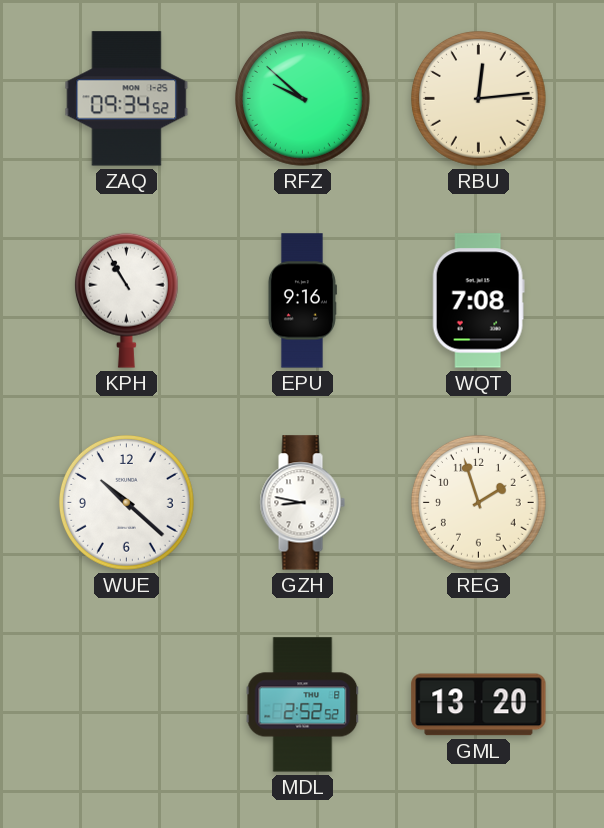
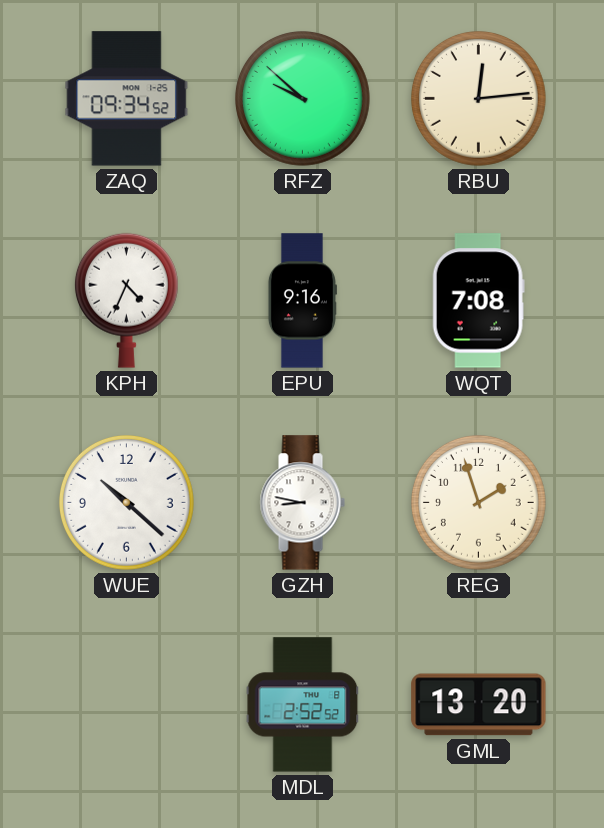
KPH: 10:55 -> 4:34
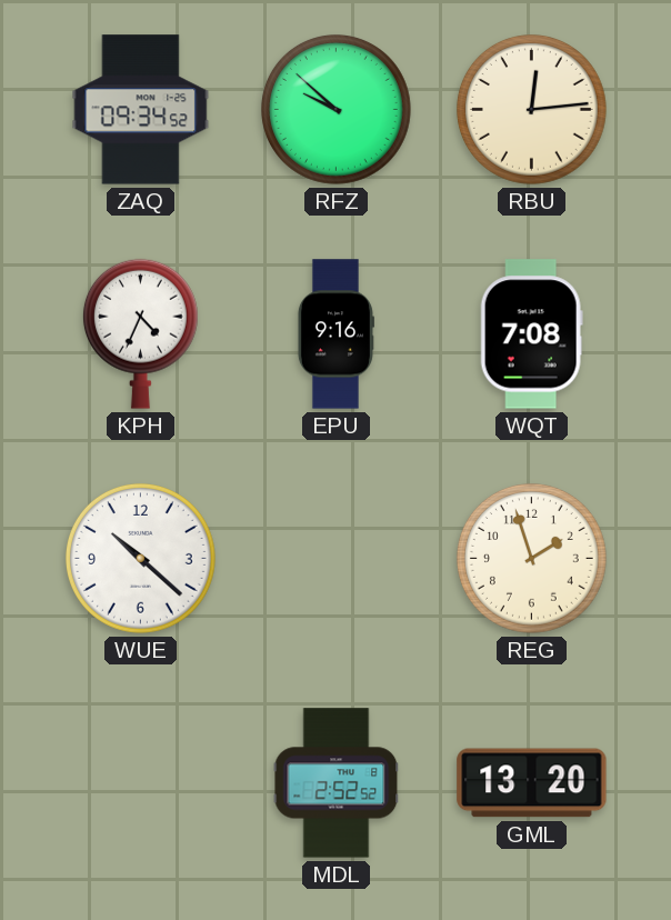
GZH: 8:47 -> none
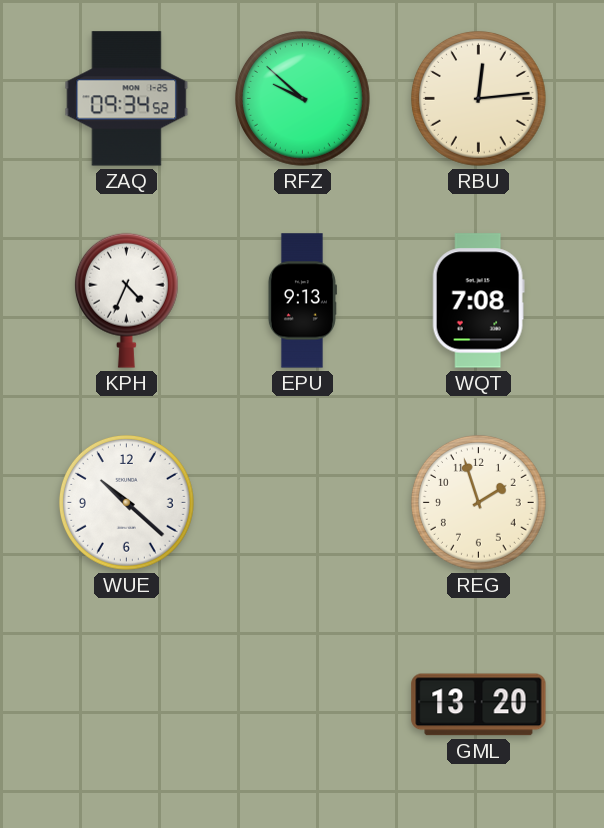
EPU: 9:16 -> 9:13
MDL: 2:52 -> none
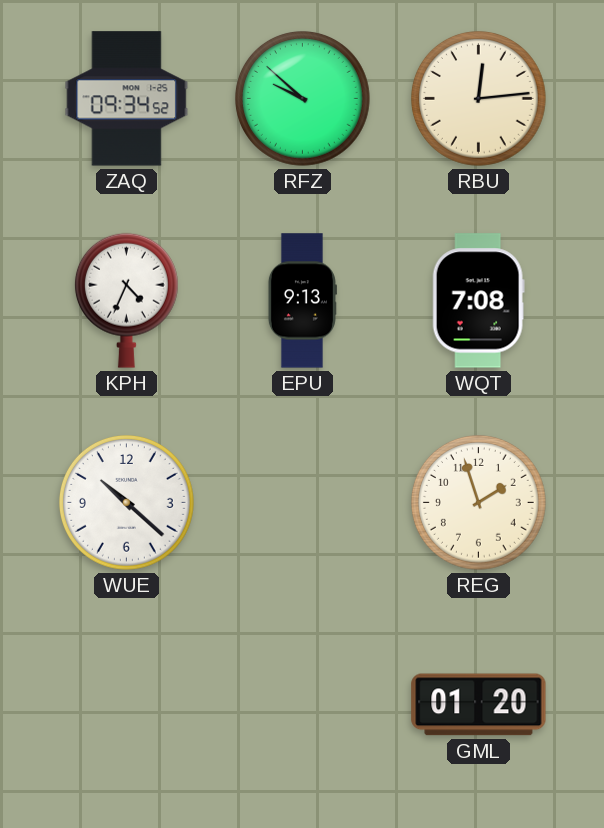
GML: 13:20 -> 01:20
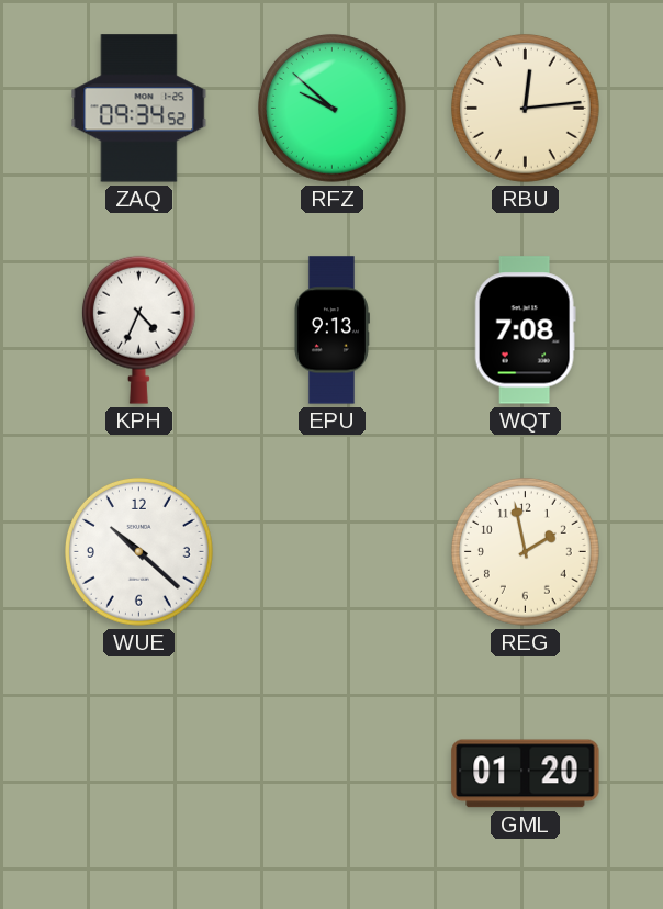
REG: 1:57 -> 1:58
